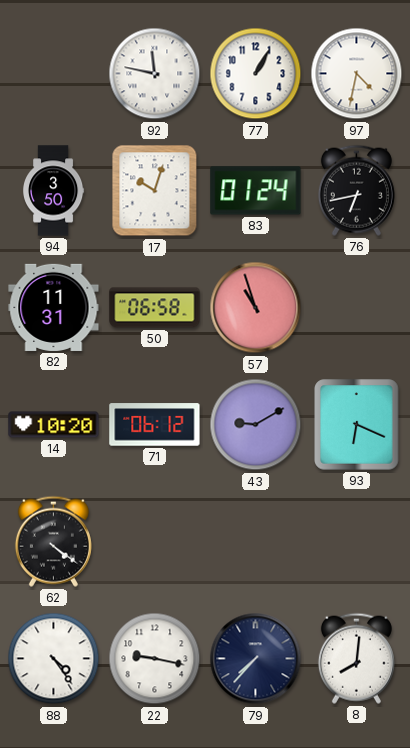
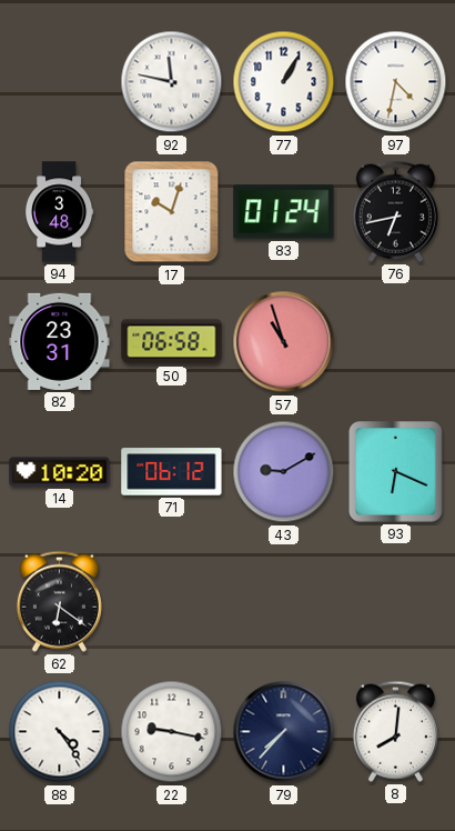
94: 3:50 -> 3:48
82: 11:31 -> 23:31
62: 4:21 -> 6:21
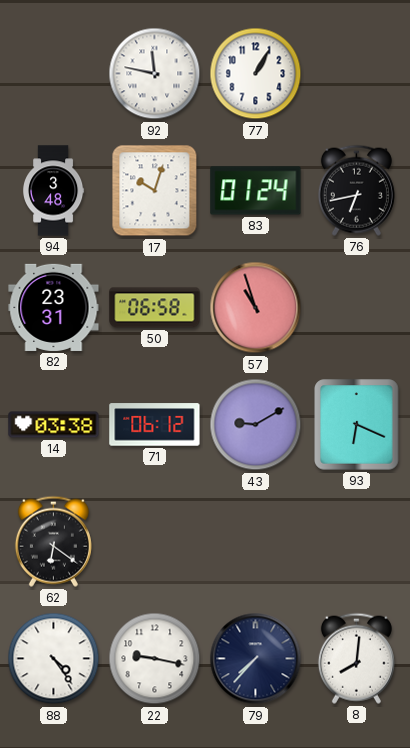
97: 4:32 -> none
14: 10:20 -> 03:38
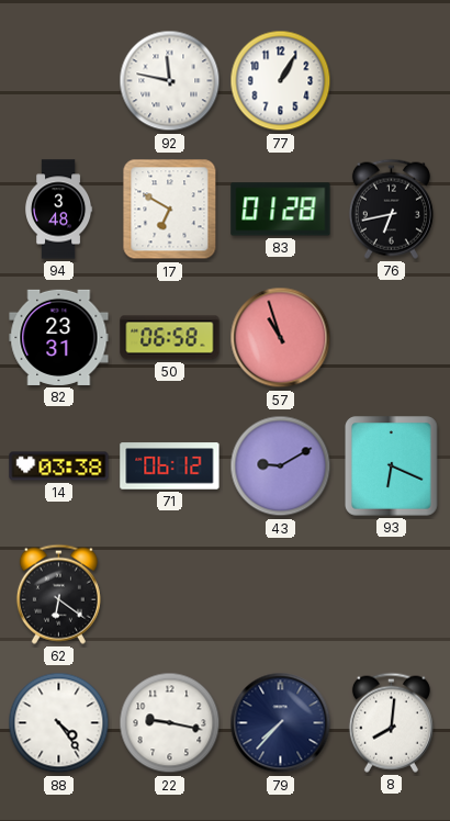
17: 10:03 -> 6:50
83: 01:24 -> 01:28
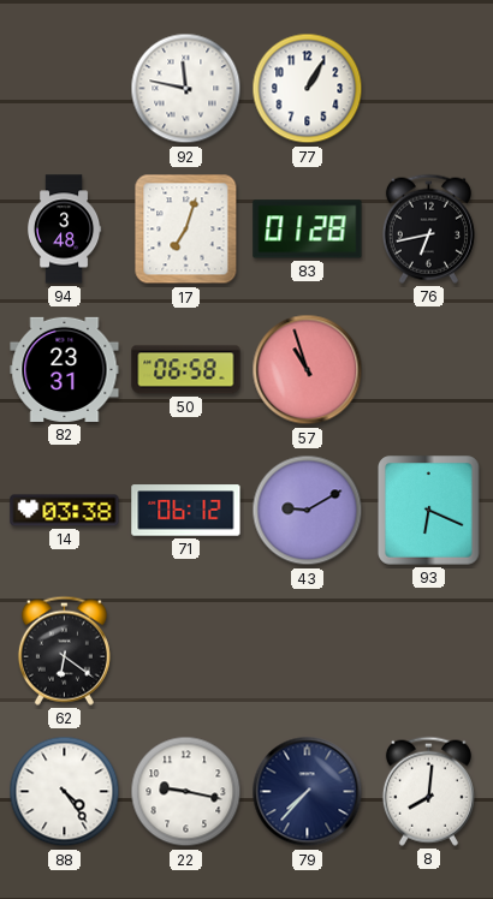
17: 6:50 -> 7:03
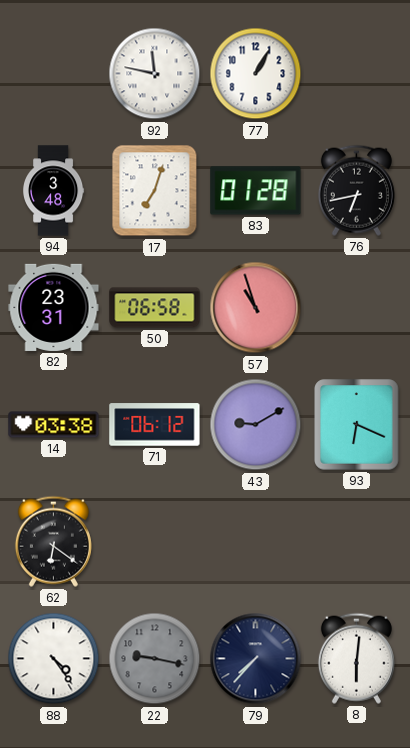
22 dial: white -> grey
8: 8:01 -> 6:01
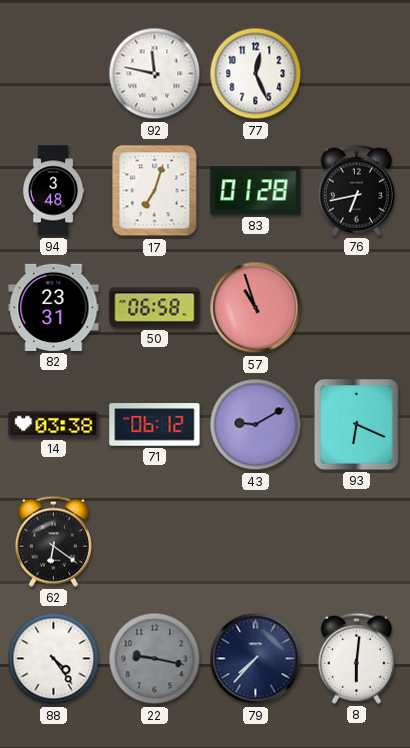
77: 1:05 -> 12:26
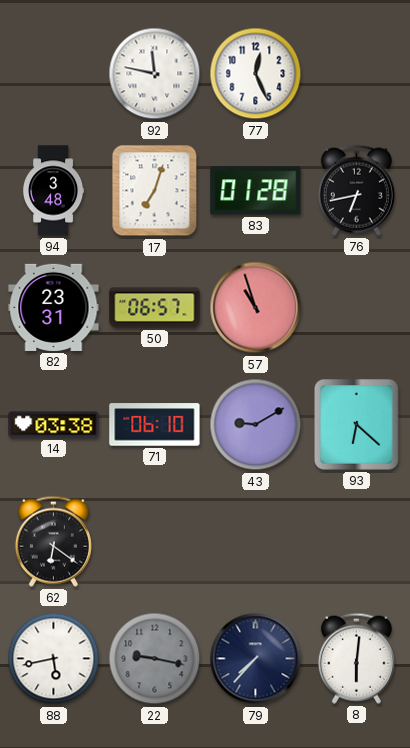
50: 06:58 -> 06:57
71: 06:12 -> 06:10
93: 6:19 -> 6:22
88: 4:24 -> 5:43
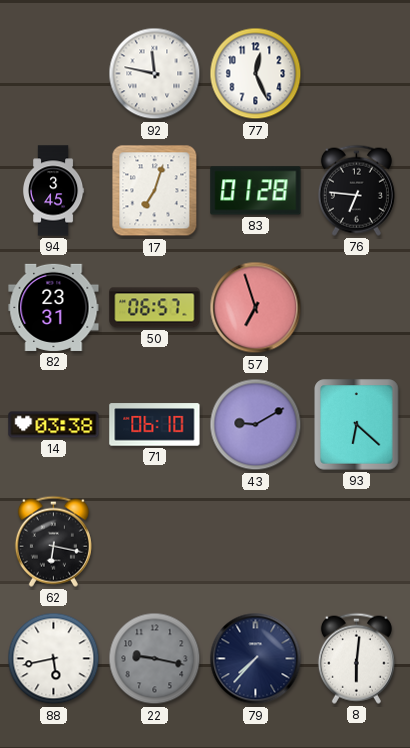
94: 3:48 -> 3:45
76: 6:43 -> 6:46
57: 10:57 -> 6:57
62: 6:21 -> 6:17
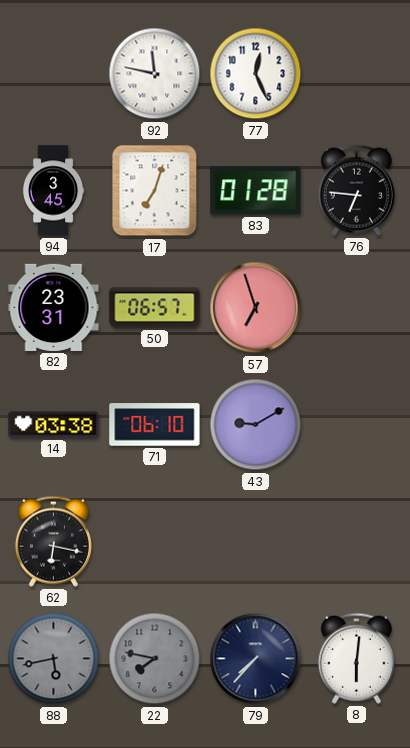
93: 6:22 -> none
88 dial: white -> grey
22: 9:17 -> 7:47
